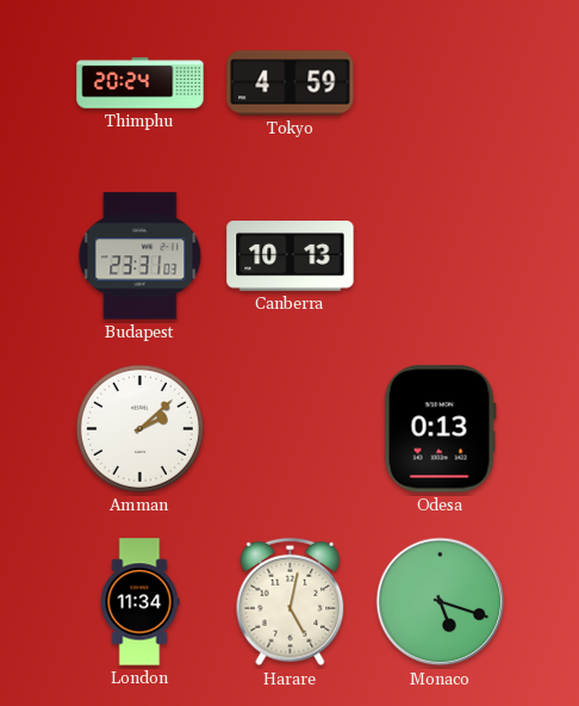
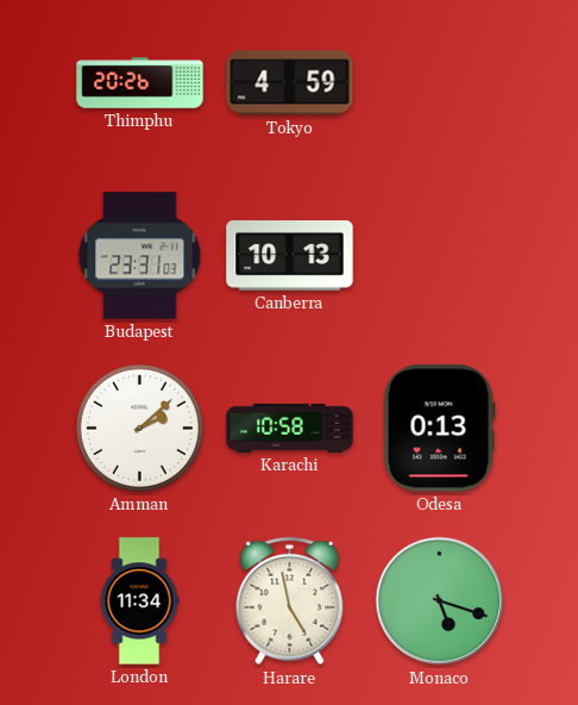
Thimphu: 20:24 -> 20:26
Karachi: none -> 10:58
Harare: 5:02 -> 4:58
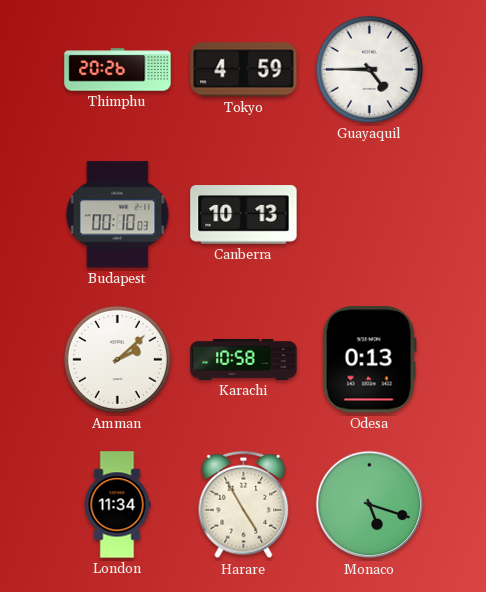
Guayaquil: none -> 4:45
Budapest: 23:31 -> 00:10
Harare: 4:58 -> 4:55
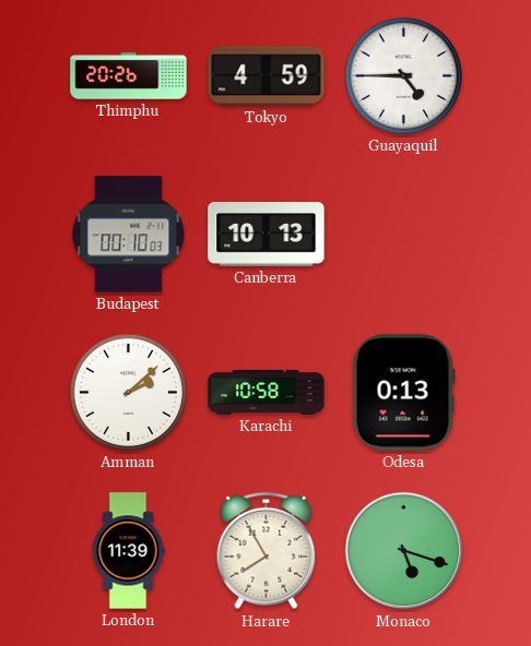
London: 11:34 -> 11:39
Harare: 4:55 -> 7:55
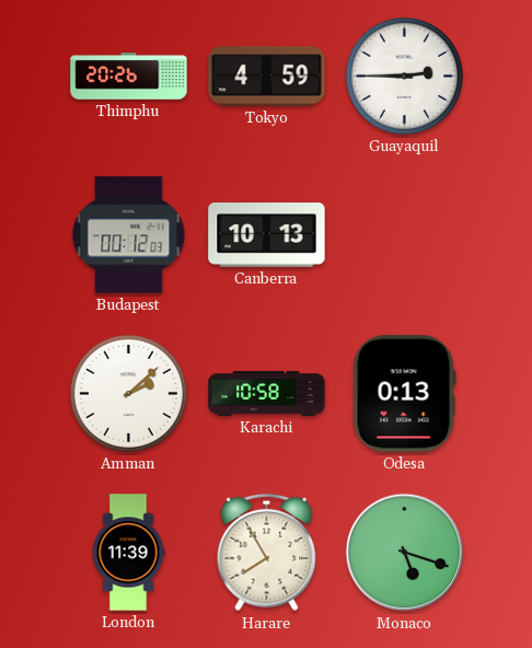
Guayaquil: 4:45 -> 2:45
Budapest: 00:10 -> 00:12
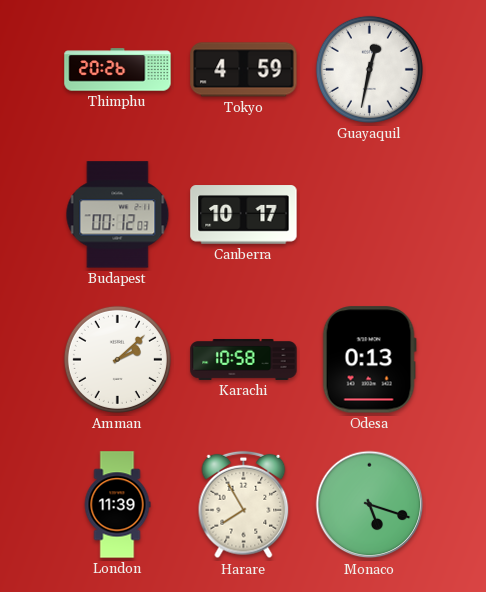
Guayaquil: 2:45 -> 12:32
Canberra: 10:13 -> 10:17
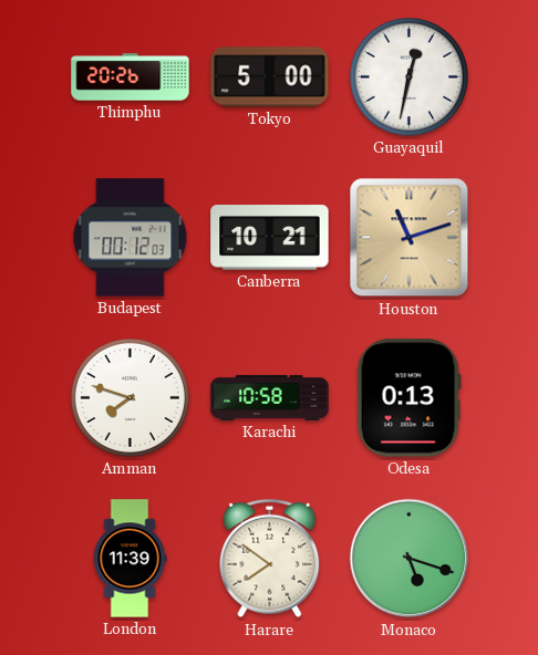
Tokyo: 4:59 -> 5:00
Canberra: 10:17 -> 10:21
Houston: none -> 11:12
Amman: 2:08 -> 7:48
Harare: 7:55 -> 7:51
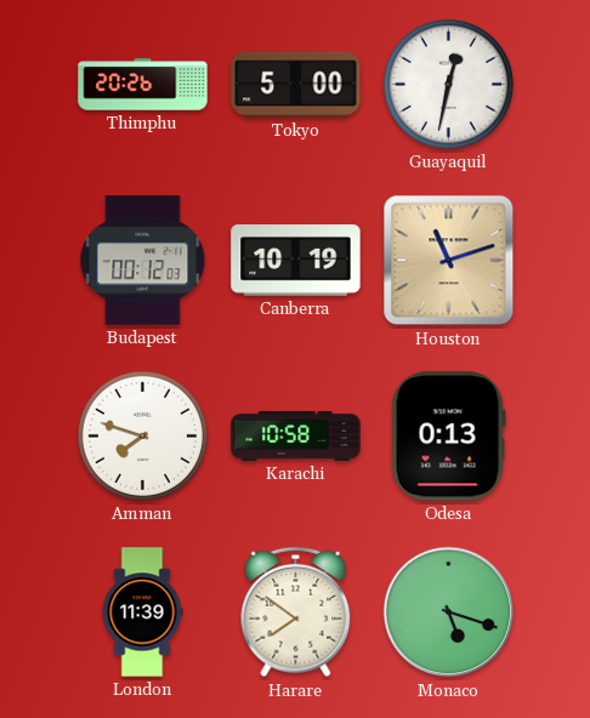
Canberra: 10:21 -> 10:19
